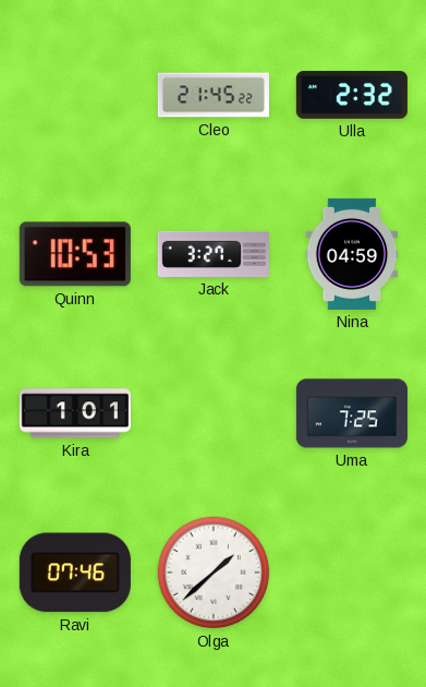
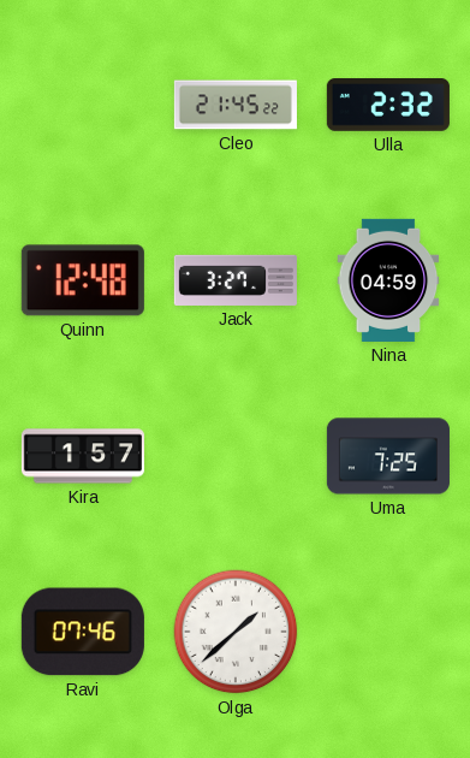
Quinn: 10:53 -> 12:48
Kira: 1:01 -> 1:57
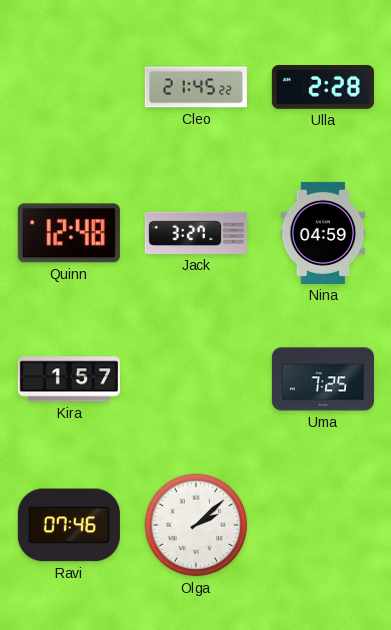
Ulla: 2:32 -> 2:28
Olga: 1:38 -> 2:08
